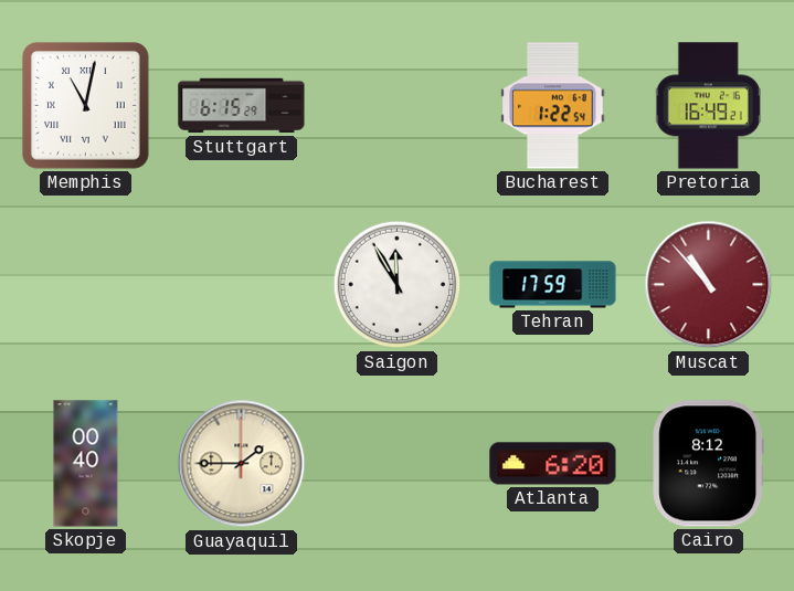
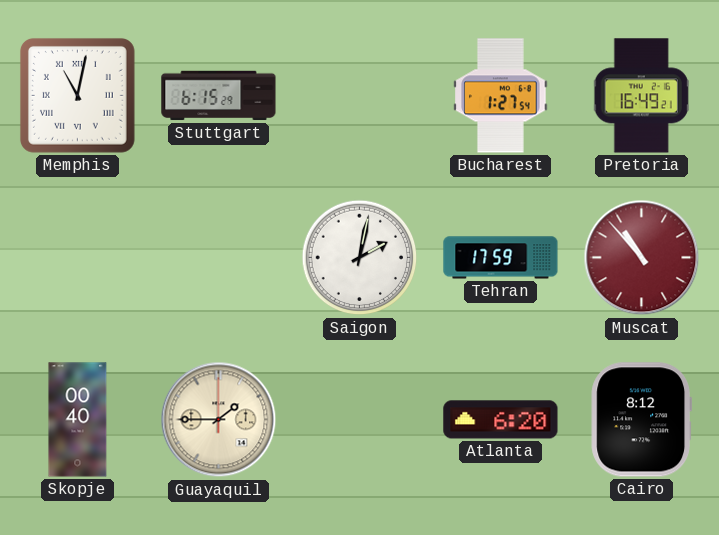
Bucharest: 1:22 -> 1:27
Saigon: 11:55 -> 2:02
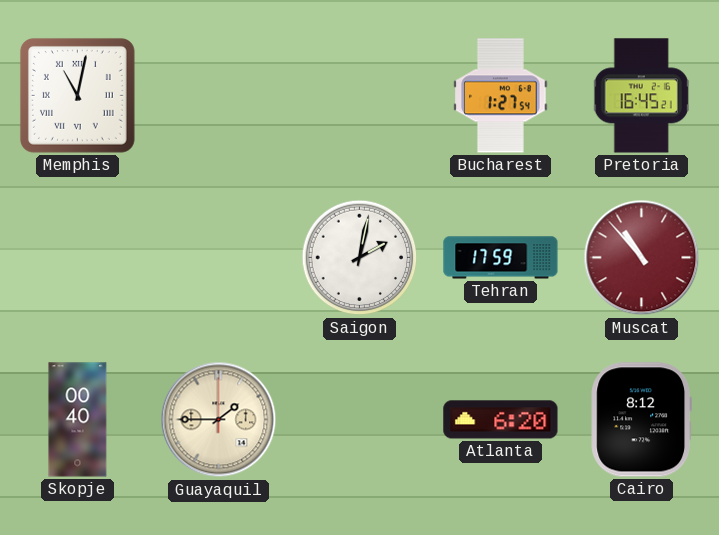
Stuttgart: 6:15 -> none
Pretoria: 16:49 -> 16:45
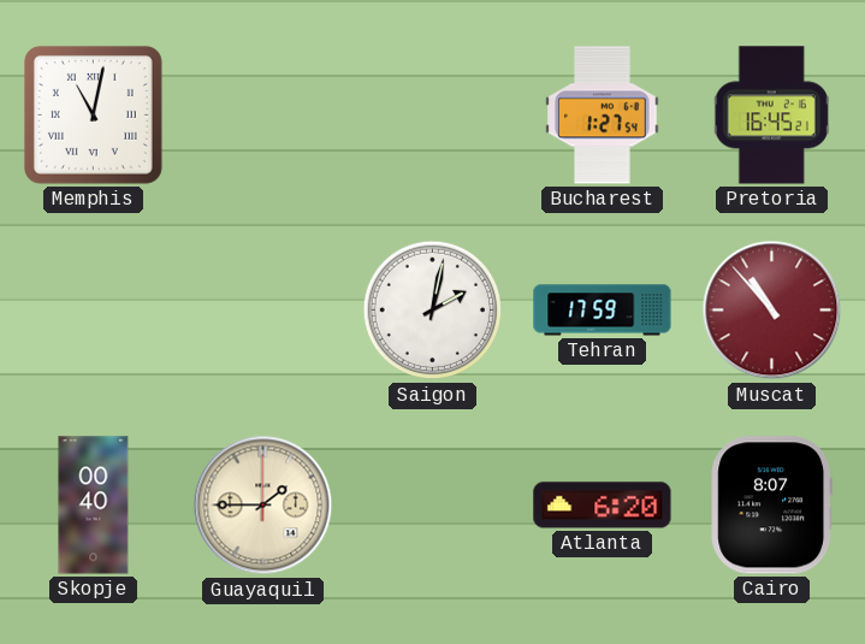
Cairo: 8:12 -> 8:07
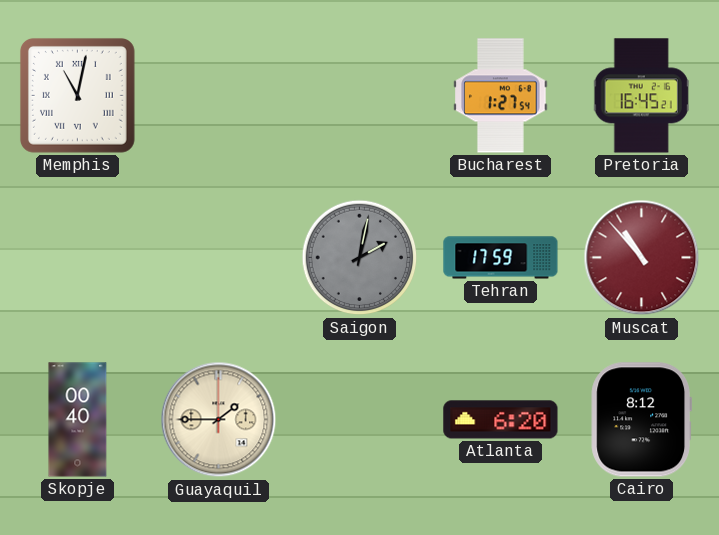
Saigon dial: white -> grey
Cairo: 8:07 -> 8:12
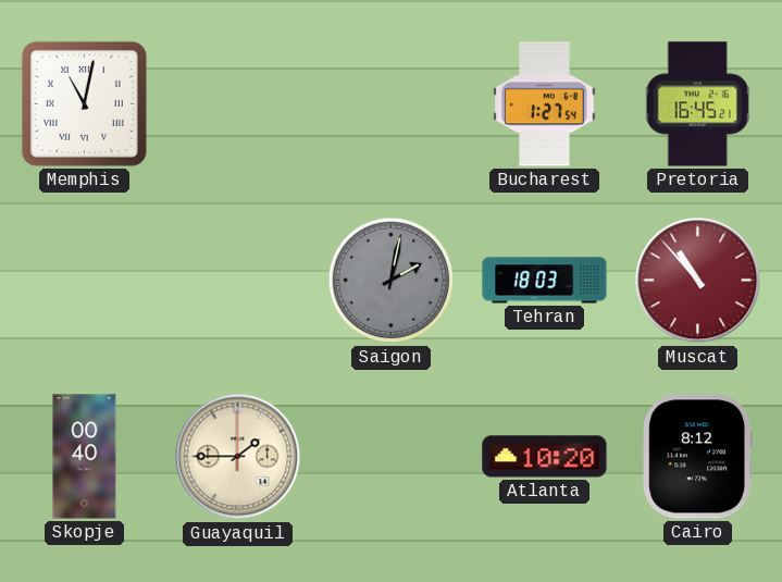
Tehran: 17:59 -> 18:03
Atlanta: 6:20 -> 10:20
